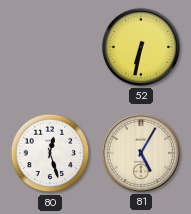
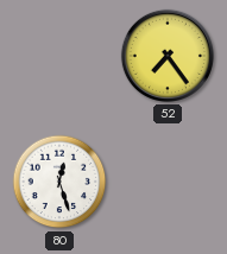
52: 6:32 -> 7:24
81: 5:05 -> none
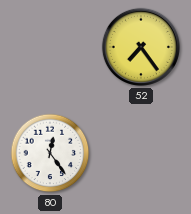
80: 12:27 -> 12:24
